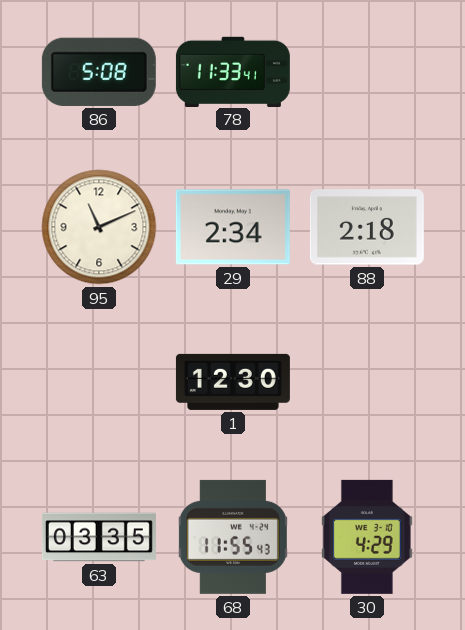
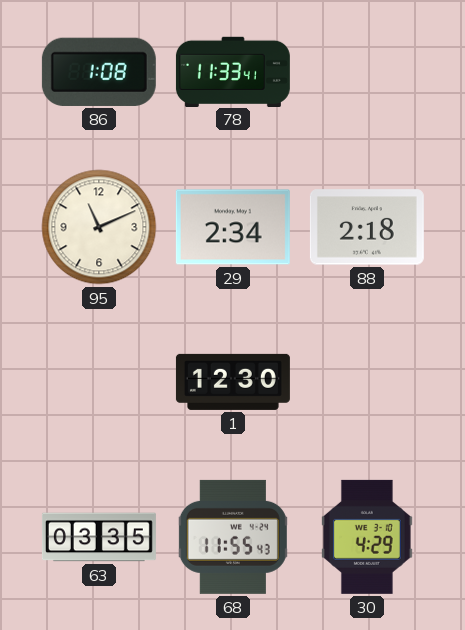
86: 5:08 -> 1:08
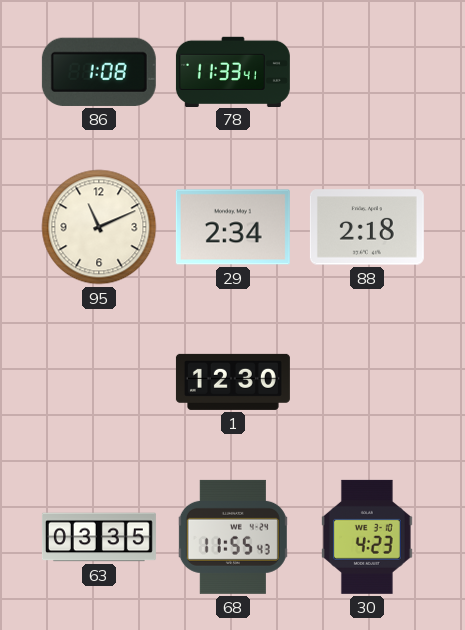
30: 4:29 -> 4:23
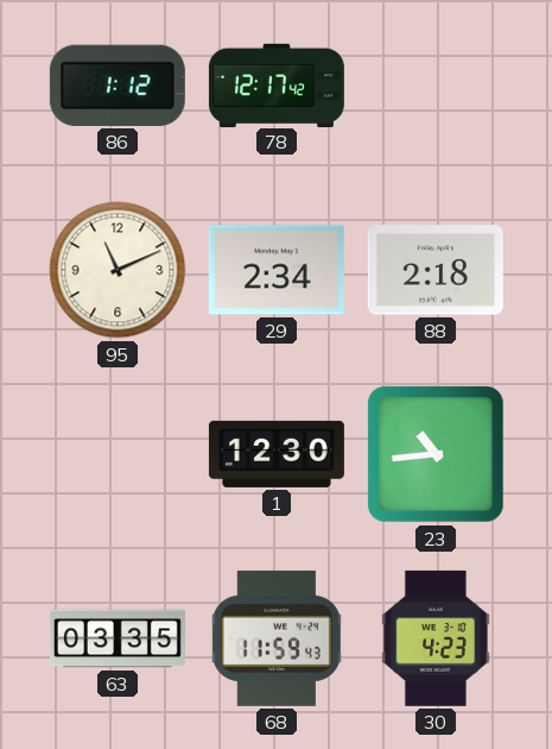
86: 1:08 -> 1:12
78: 11:33 -> 12:17
23: none -> 10:44
68: 11:55 -> 11:59
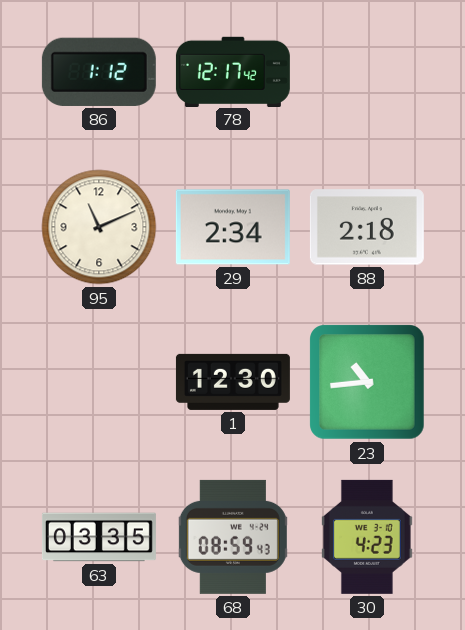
68: 11:59 -> 08:59
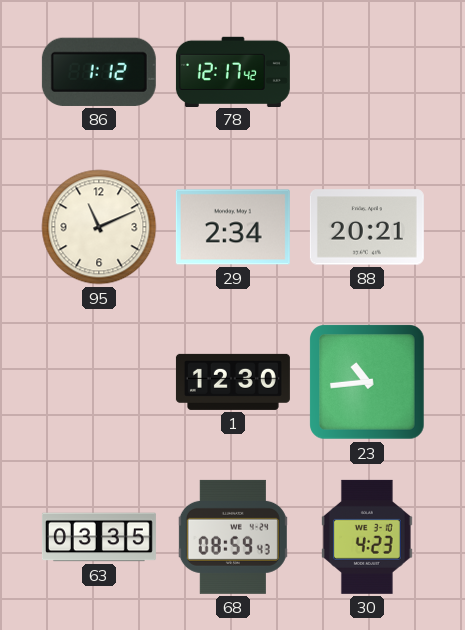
88: 2:18 -> 20:21
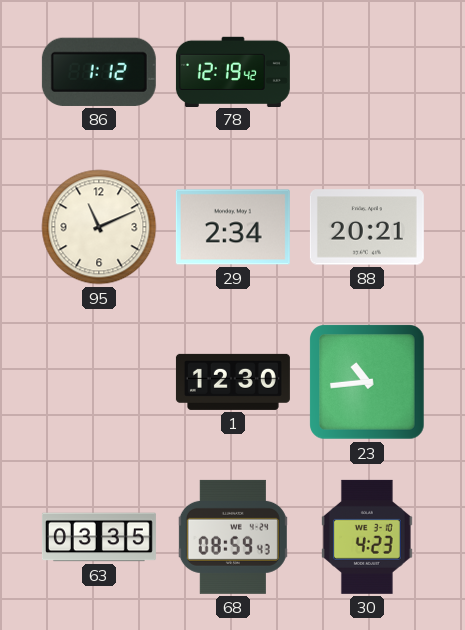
78: 12:17 -> 12:19
